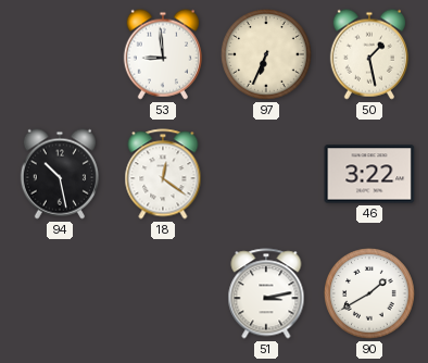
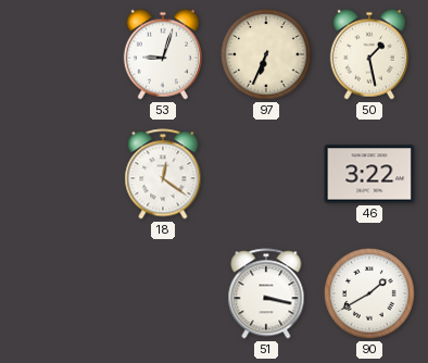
53: 8:59 -> 9:03
94: 10:28 -> none
51: 3:13 -> 3:17
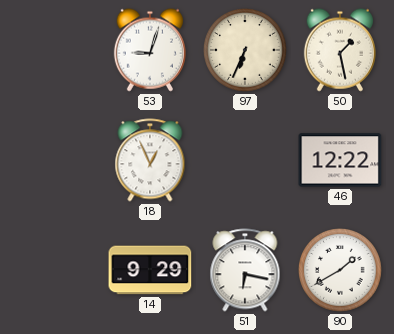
18: 12:21 -> 12:56
46: 3:22 -> 12:22
14: none -> 9:29
51: 3:17 -> 6:17
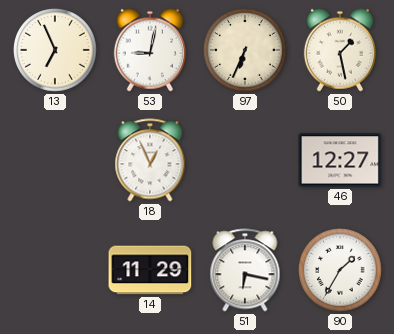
13: none -> 6:56
53: 9:03 -> 9:02
46: 12:22 -> 12:27
14: 9:29 -> 11:29
90: 1:40 -> 1:35
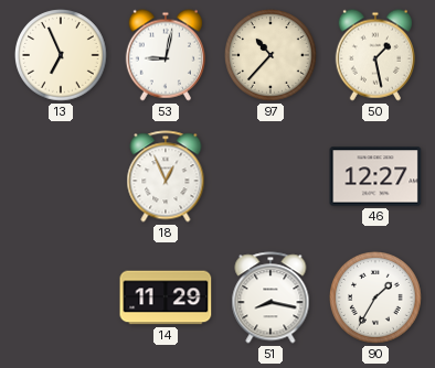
97: 6:34 -> 10:37
51: 6:17 -> 8:17
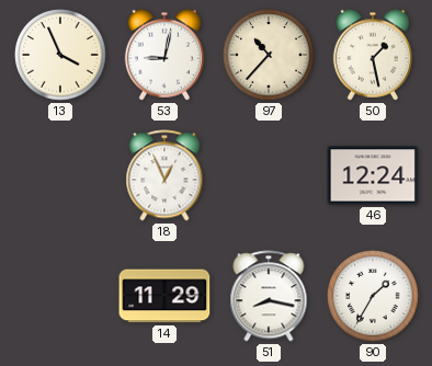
13: 6:56 -> 3:56
46: 12:27 -> 12:24
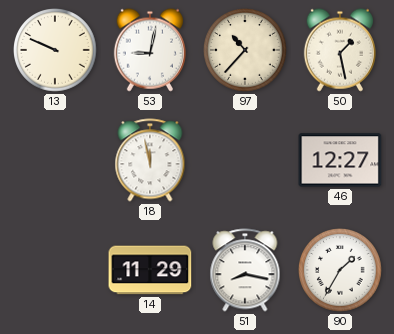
13: 3:56 -> 9:49
18: 12:56 -> 11:58
46: 12:24 -> 12:27
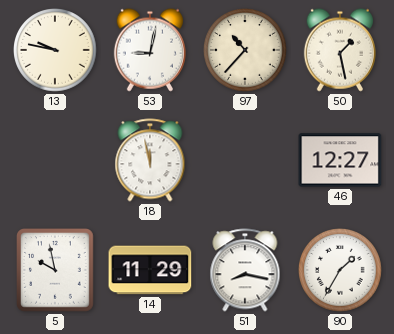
13: 9:49 -> 9:47
5: none -> 9:58
